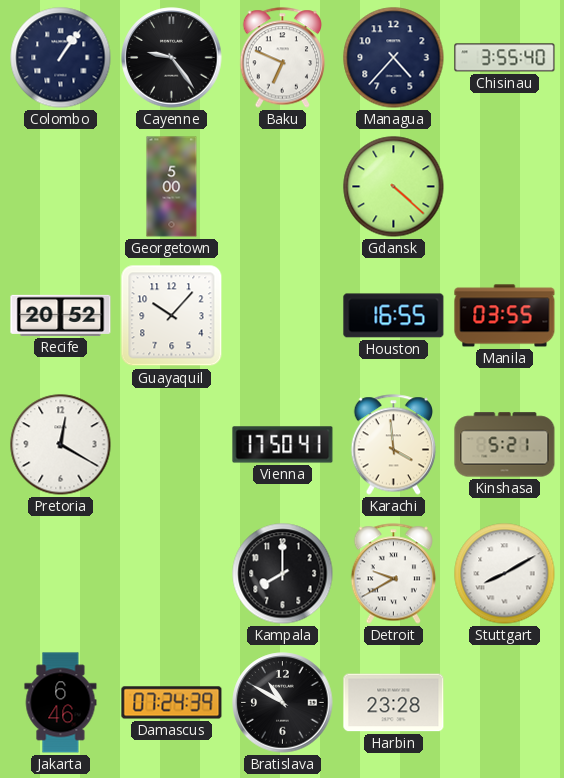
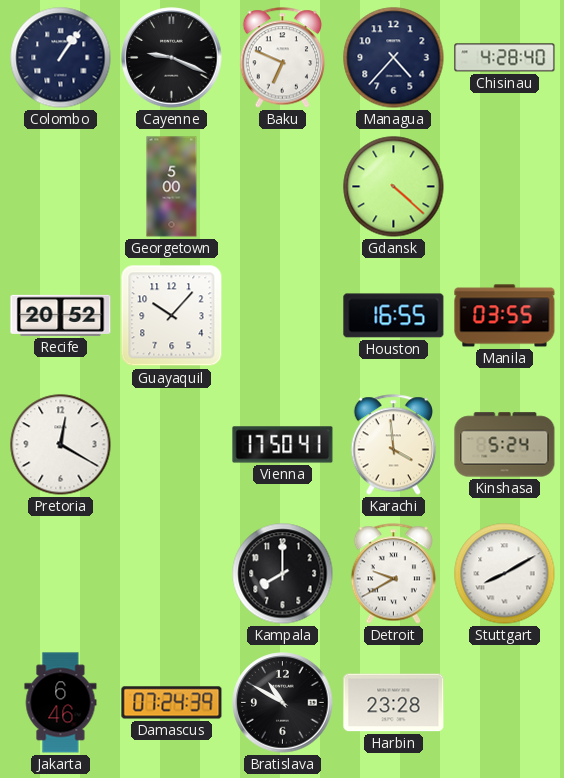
Cayenne: 9:24 -> 9:19
Chisinau: 3:55 -> 4:28
Kinshasa: 5:21 -> 5:24
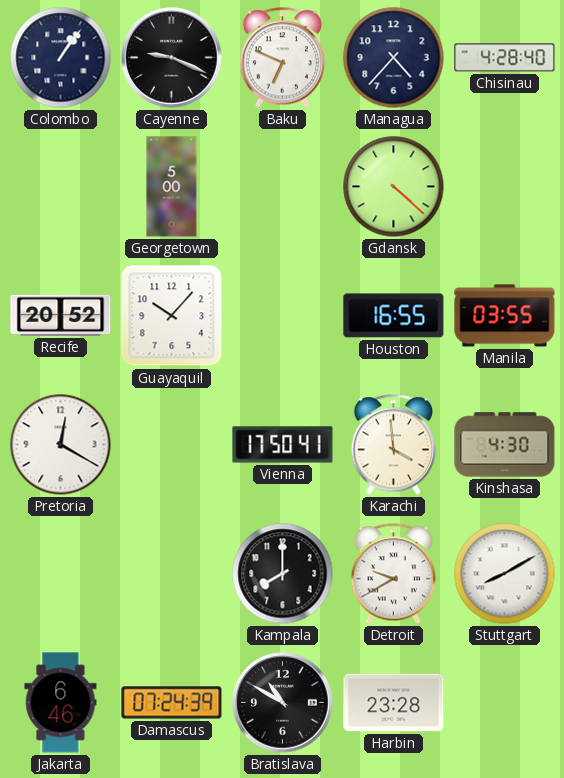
Kinshasa: 5:24 -> 4:30
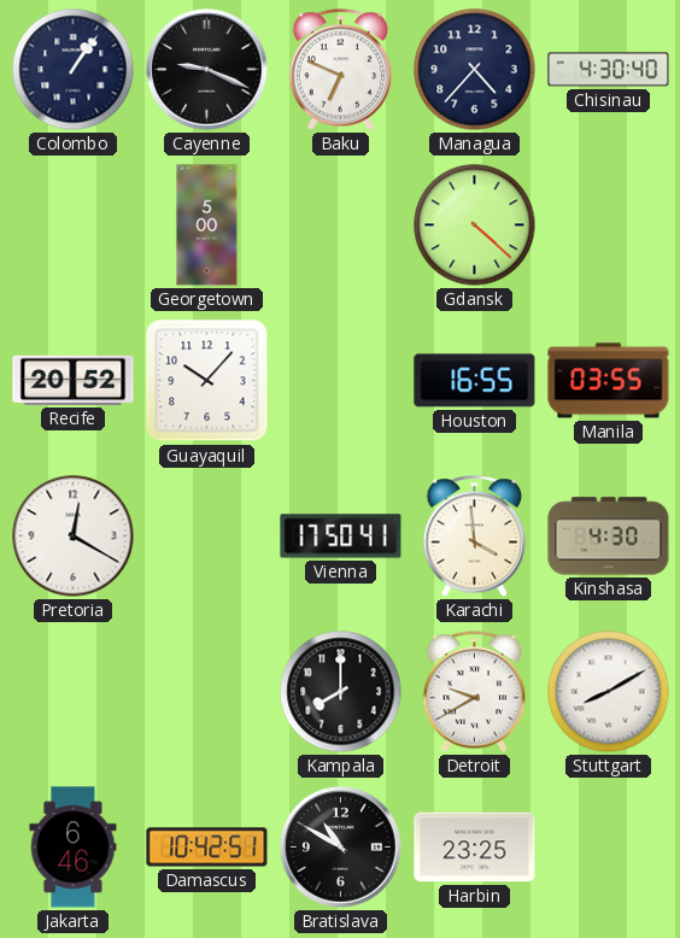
Chisinau: 4:28 -> 4:30
Damascus: 07:24 -> 10:42
Harbin: 23:28 -> 23:25
